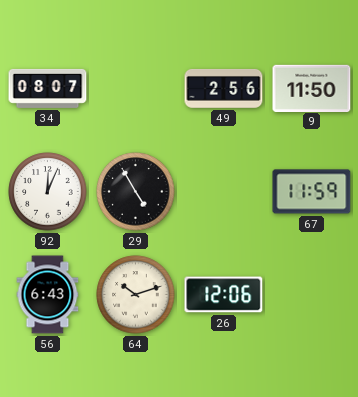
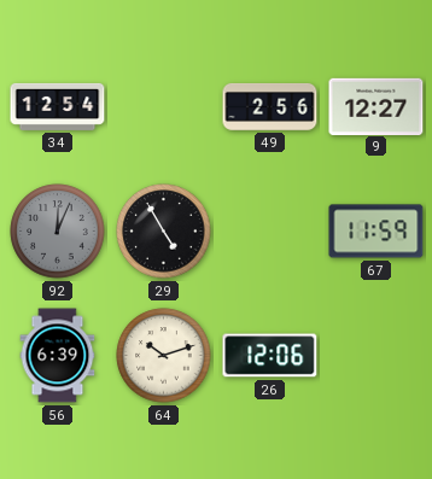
34: 08:07 -> 12:54
9: 11:50 -> 12:27
92 dial: white -> grey
56: 6:43 -> 6:39
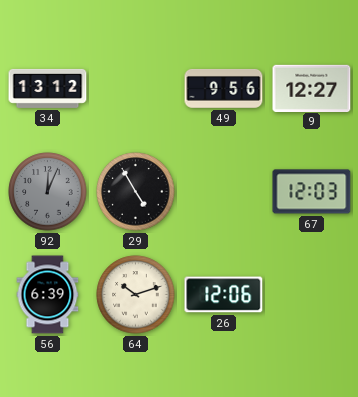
34: 12:54 -> 13:12
49: 2:56 -> 9:56
67: 11:59 -> 12:03
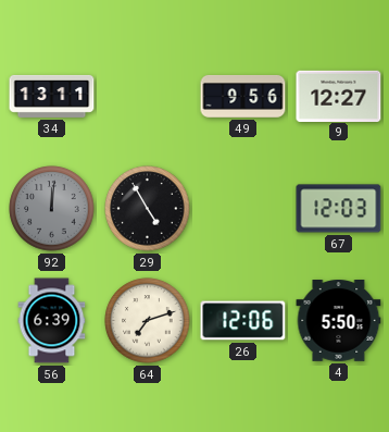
34: 13:12 -> 13:11
92: 12:04 -> 12:01
64: 10:12 -> 7:12
4: none -> 5:50
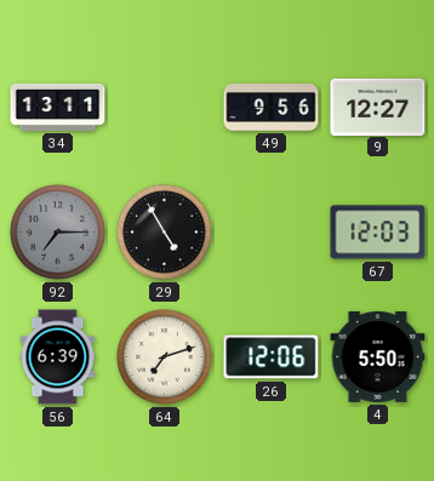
92: 12:01 -> 7:15
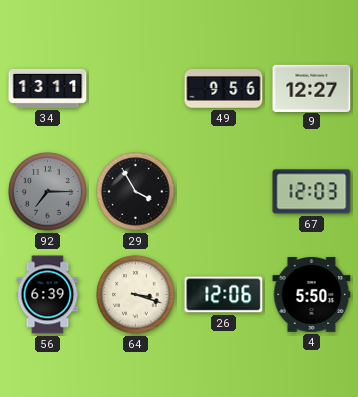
29: 4:55 -> 3:55
64: 7:12 -> 3:18
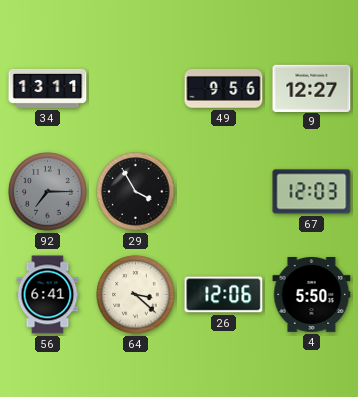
56: 6:39 -> 6:41
64: 3:18 -> 3:22
